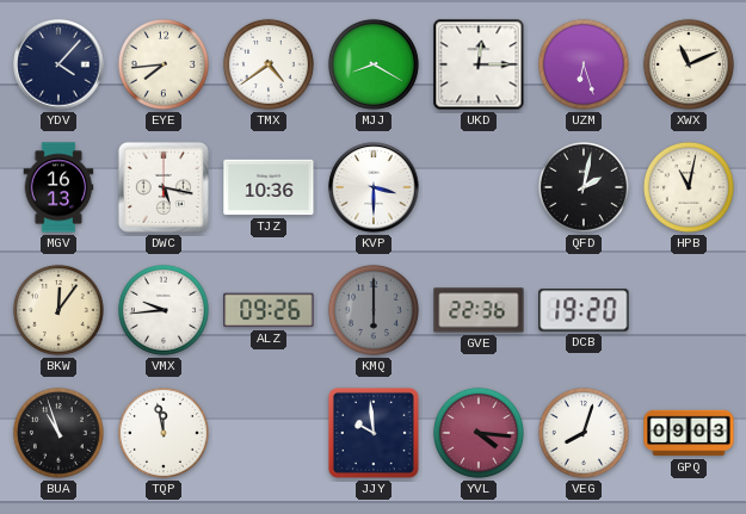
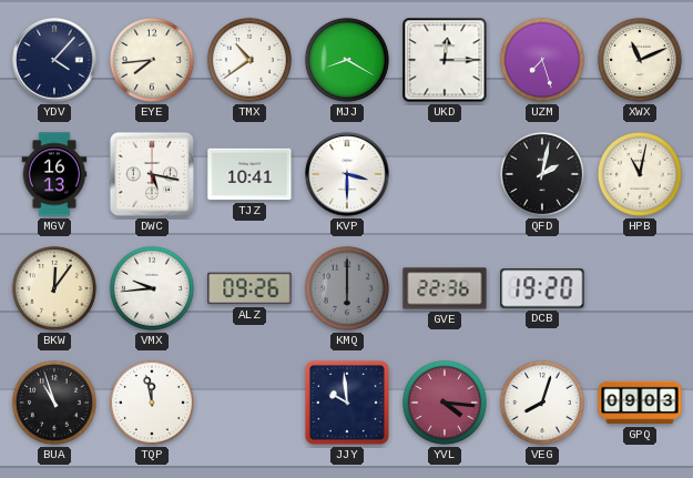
TMX: 4:39 -> 10:39
UZM: 6:27 -> 7:27
TJZ: 10:36 -> 10:41
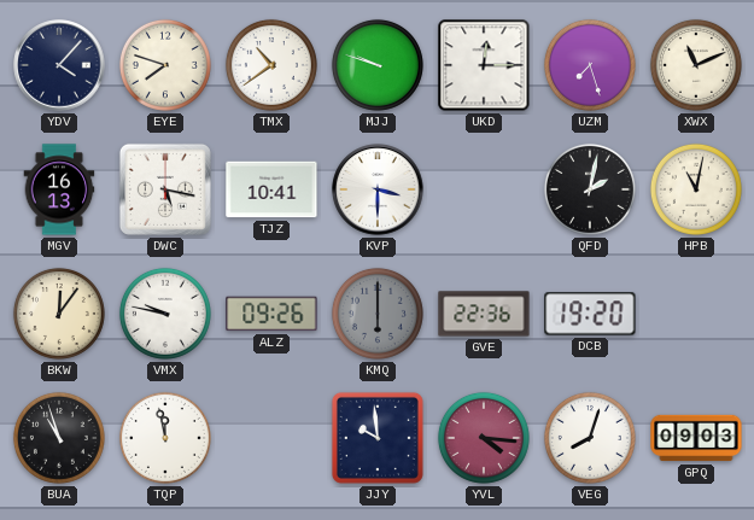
EYE: 7:44 -> 7:48
MJJ: 8:20 -> 9:48
VMX: 9:44 -> 9:47
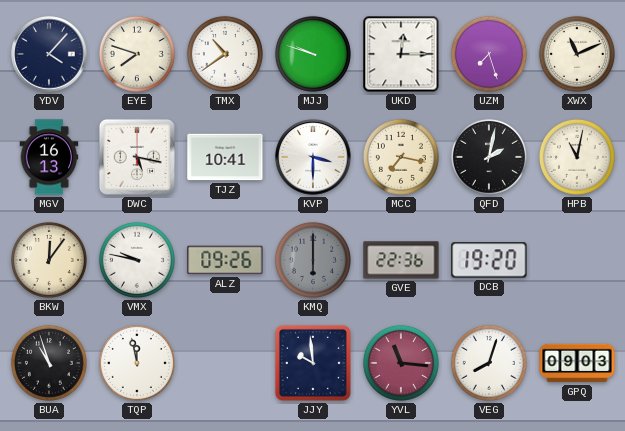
MCC: none -> 7:17
YVL: 4:16 -> 11:16
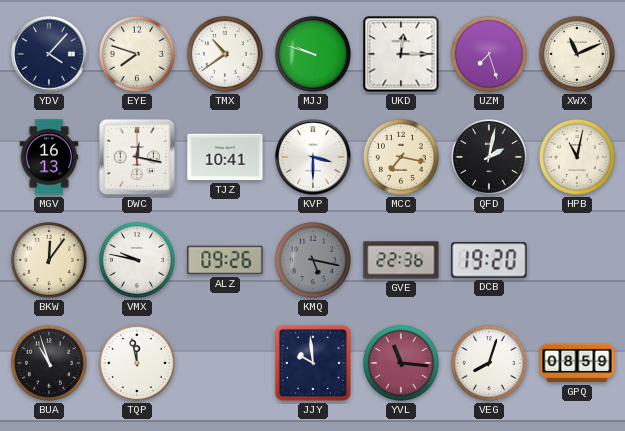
DWC: 5:17 -> 12:17
KMQ: 6:00 -> 5:17
GPQ: 09:03 -> 08:59
